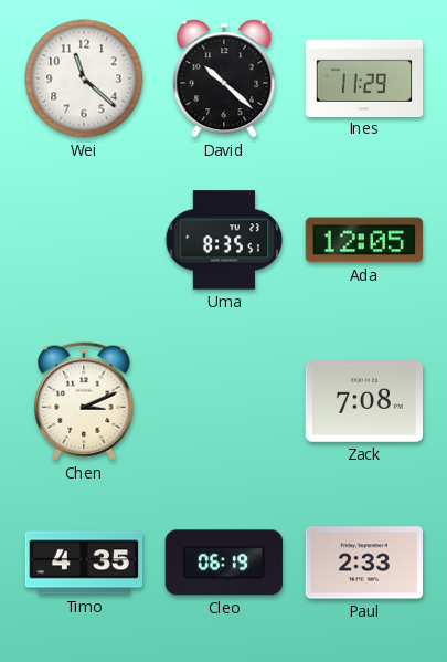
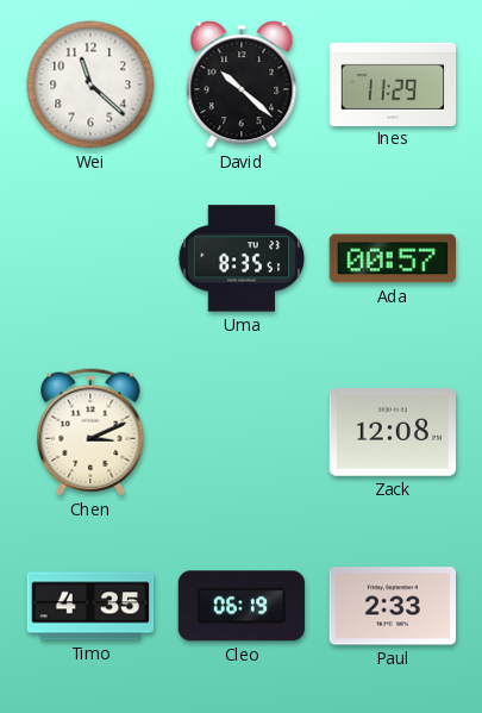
Ada: 12:05 -> 00:57
Zack: 7:08 -> 12:08
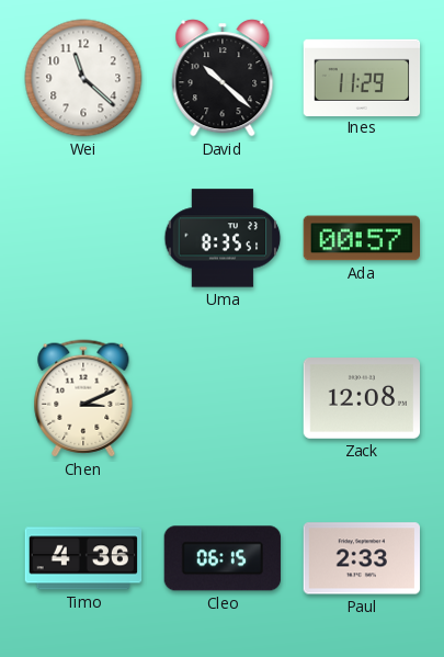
Timo: 4:35 -> 4:36
Cleo: 06:19 -> 06:15
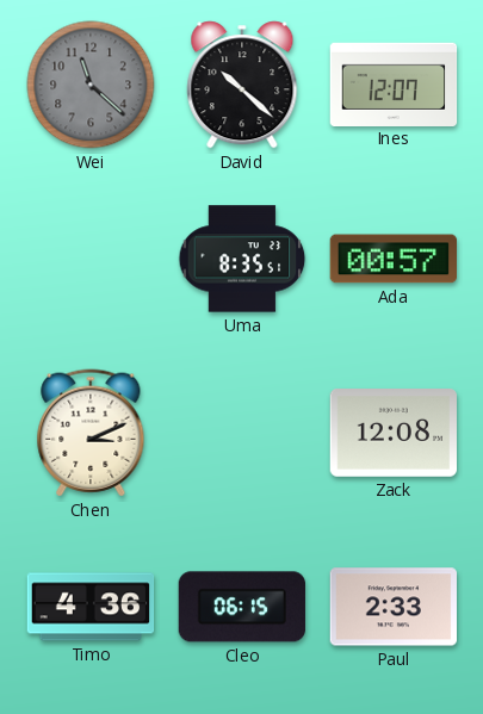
Wei dial: white -> grey
Ines: 11:29 -> 12:07
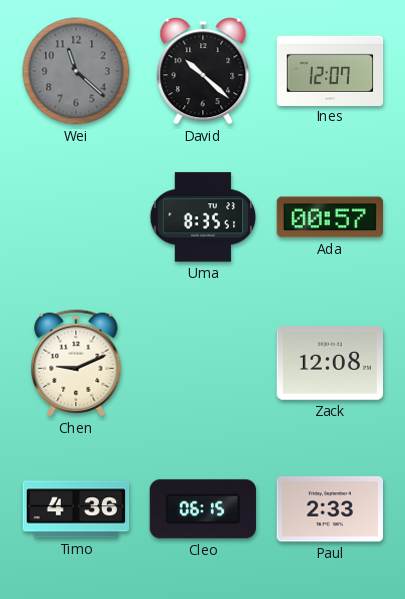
Chen: 3:11 -> 9:11
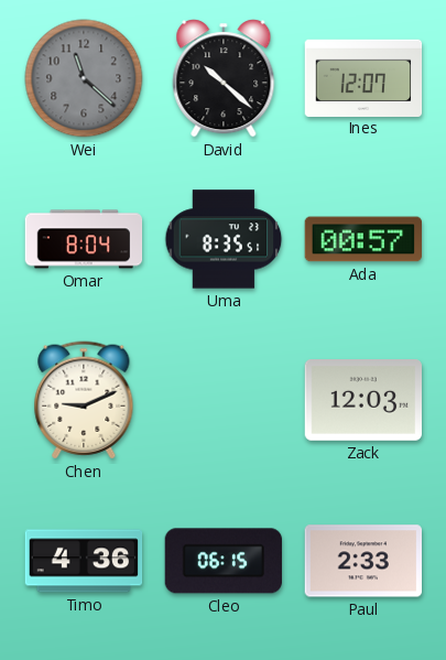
Omar: none -> 8:04
Zack: 12:08 -> 12:03
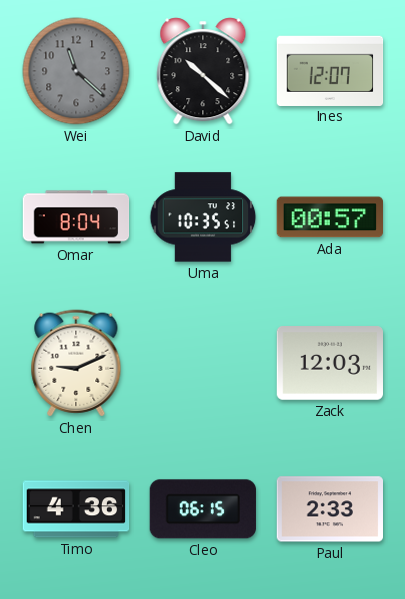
Uma: 8:35 -> 10:35
